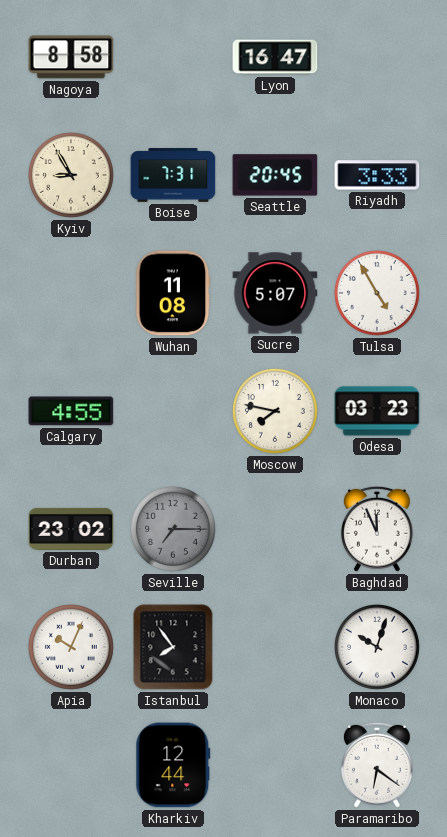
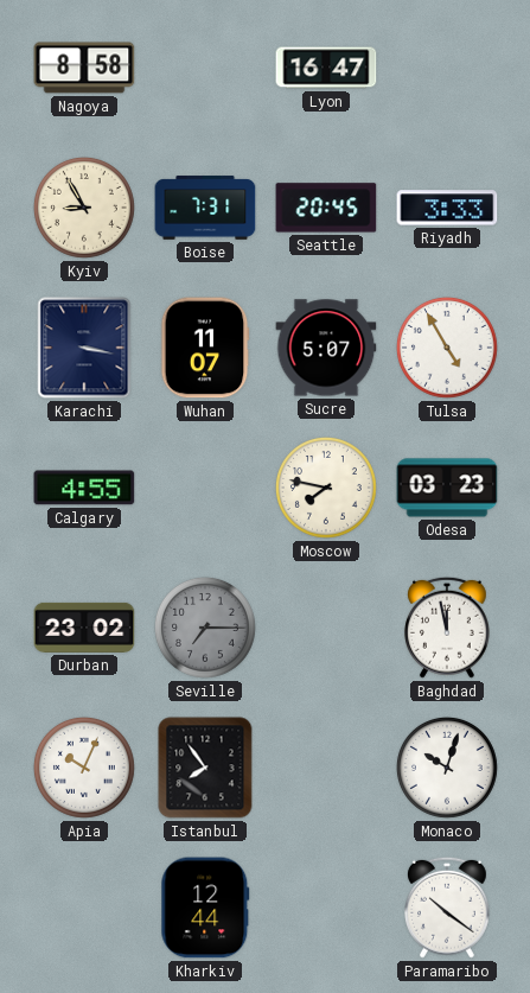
Karachi: none -> 3:17
Wuhan: 11:08 -> 11:07
Baghdad: 11:56 -> 11:58
Paramaribo: 6:21 -> 10:21
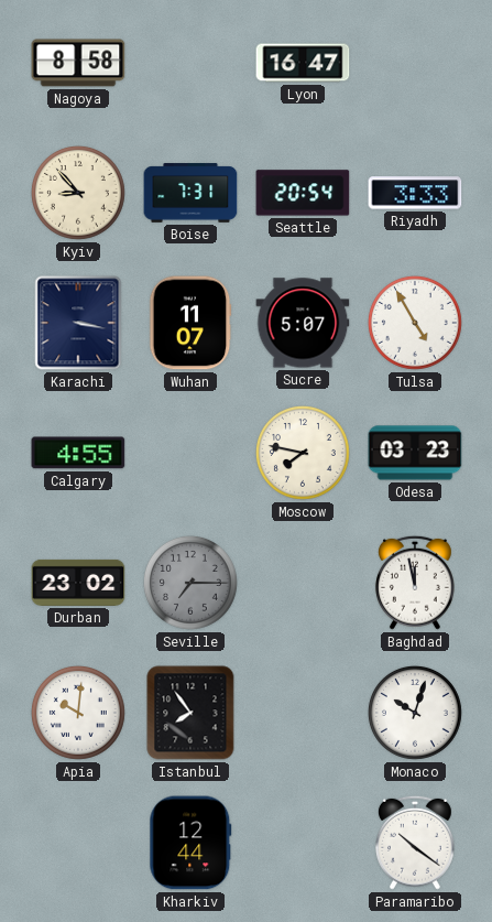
Kyiv: 8:55 -> 8:53
Seattle: 20:45 -> 20:54
Apia: 10:04 -> 10:01
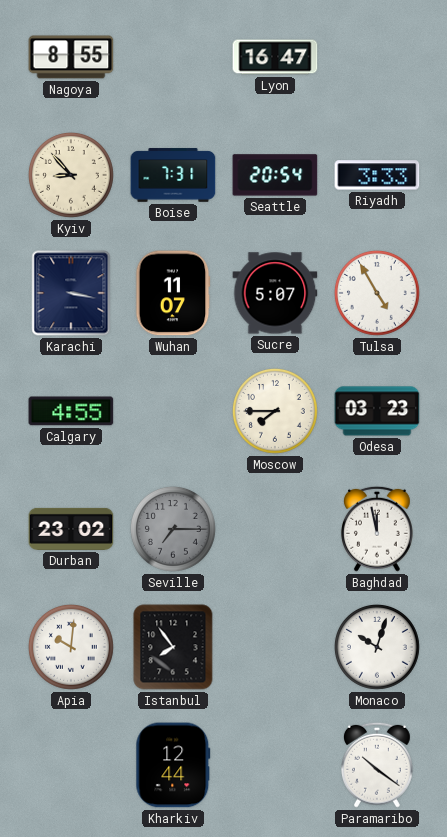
Nagoya: 8:58 -> 8:55
Moscow: 7:47 -> 7:45
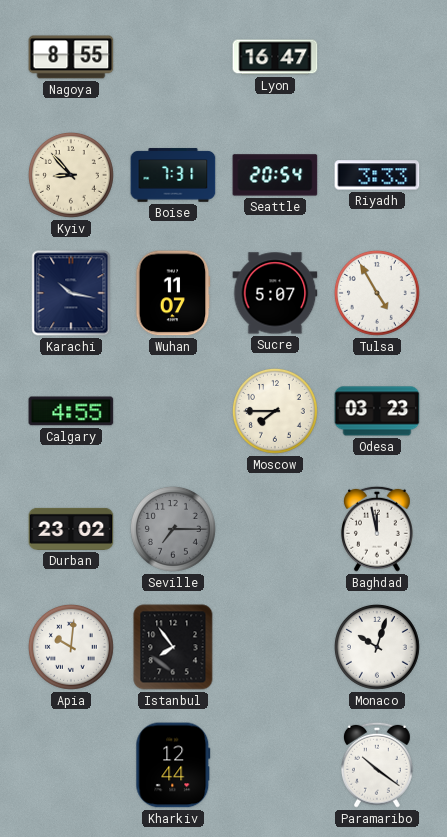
Karachi: 3:17 -> 10:17
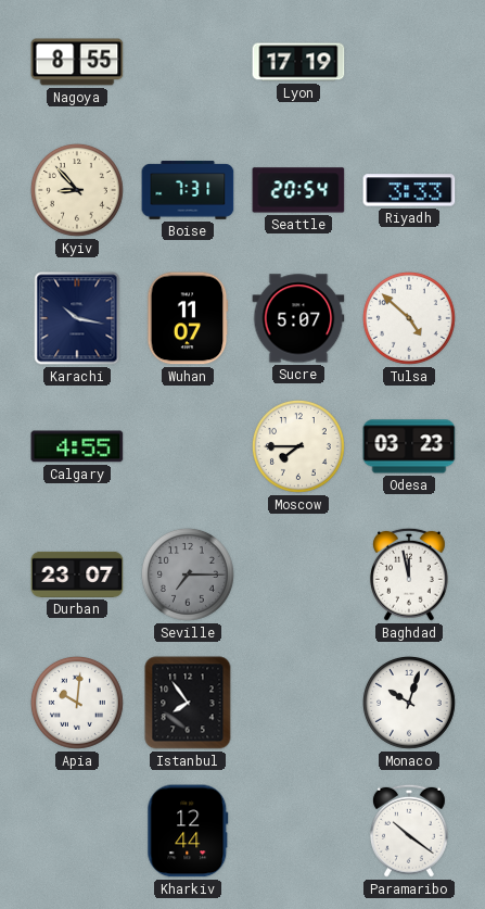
Lyon: 16:47 -> 17:19
Tulsa: 4:55 -> 4:52
Durban: 23:02 -> 23:07
